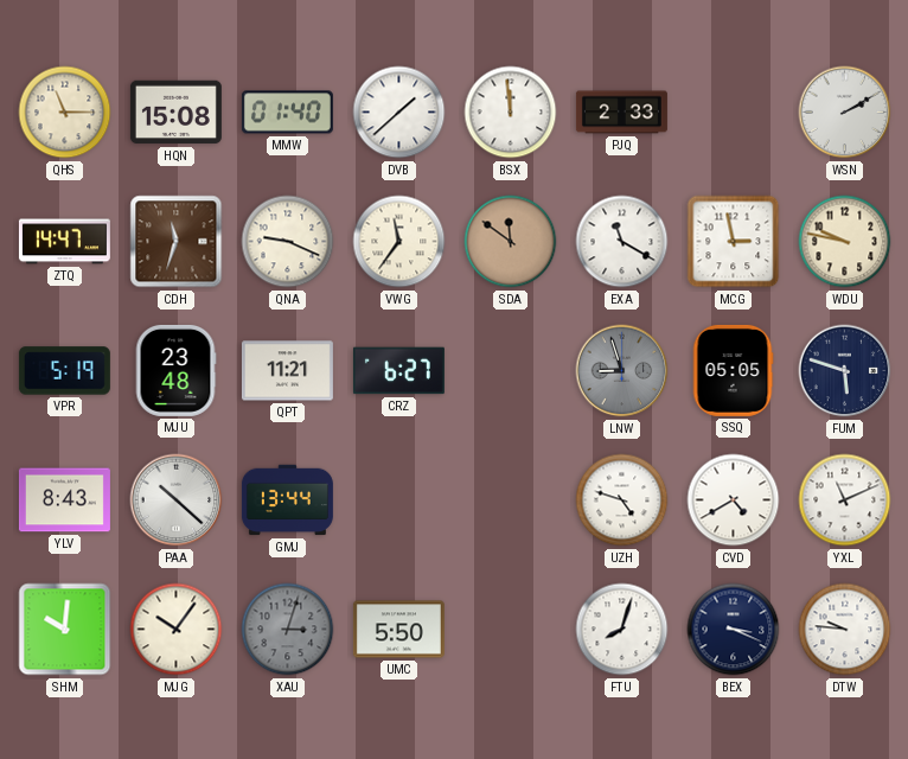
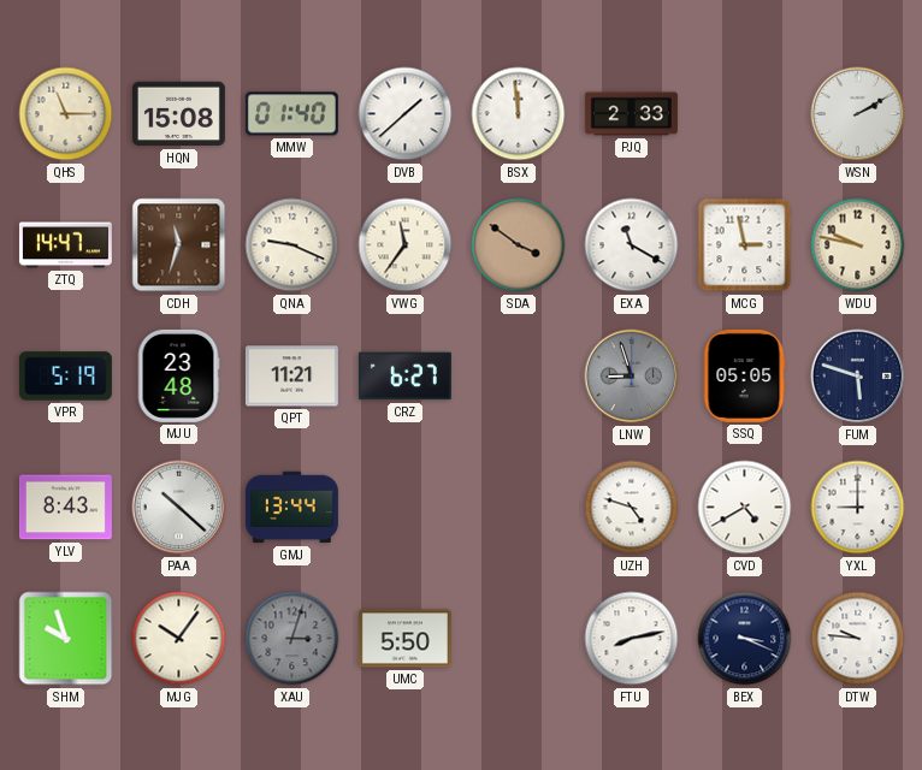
SDA: 11:51 -> 3:51
YXL: 11:11 -> 9:00
SHM: 10:01 -> 9:57
FTU: 8:03 -> 8:13
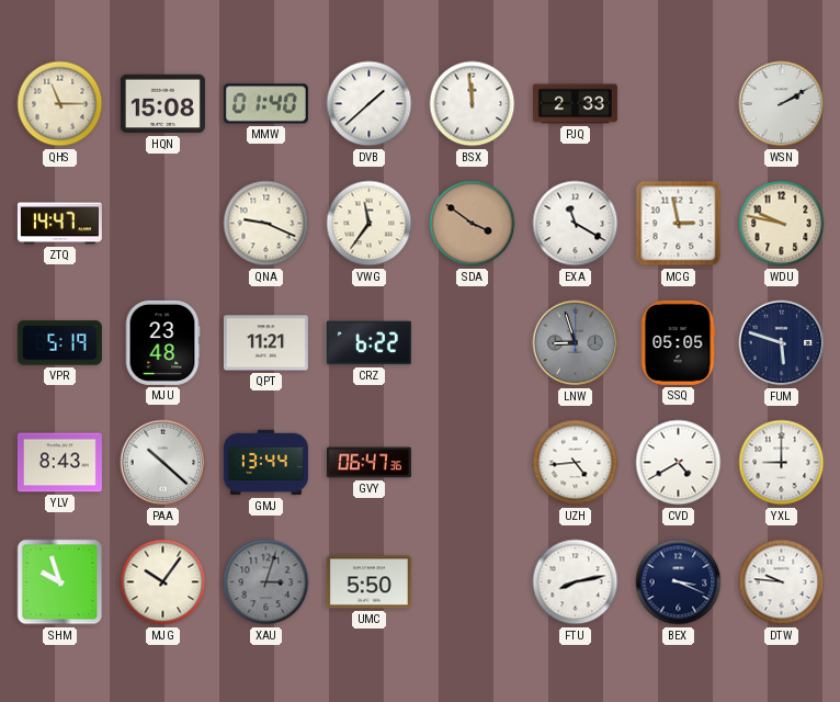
CDH: 11:33 -> none
CRZ: 6:27 -> 6:22
GVY: none -> 06:47
UZH: 4:48 -> 4:44
